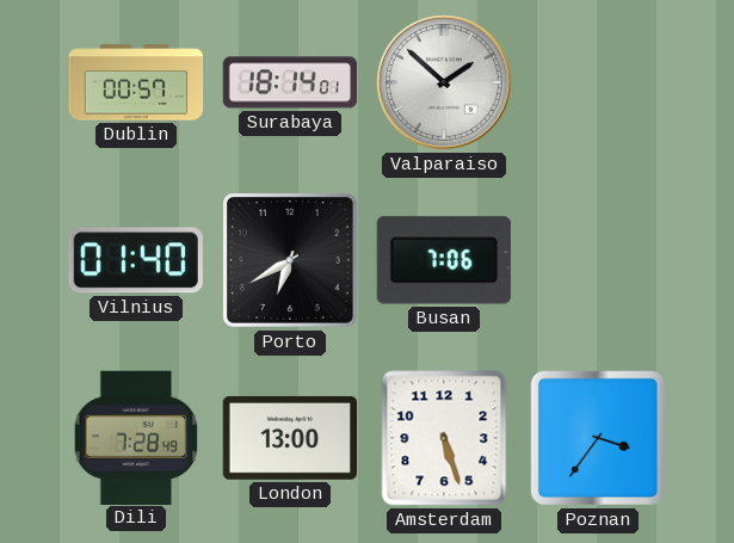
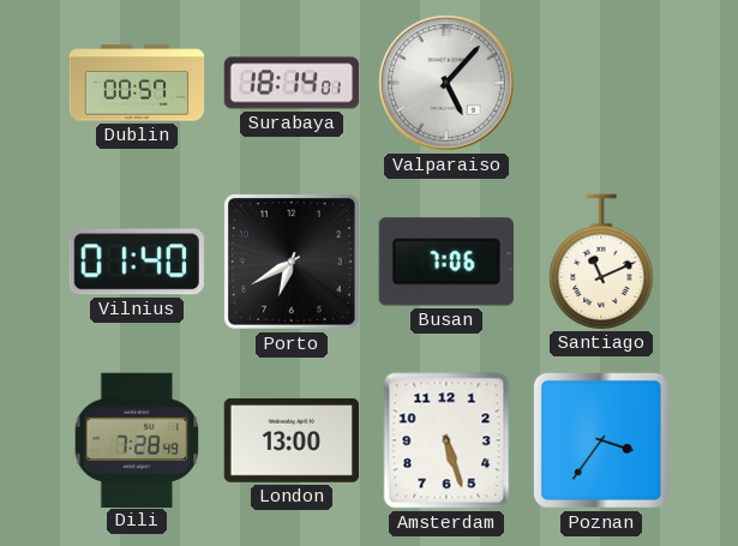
Valparaiso: 1:52 -> 5:07
Santiago: none -> 11:11
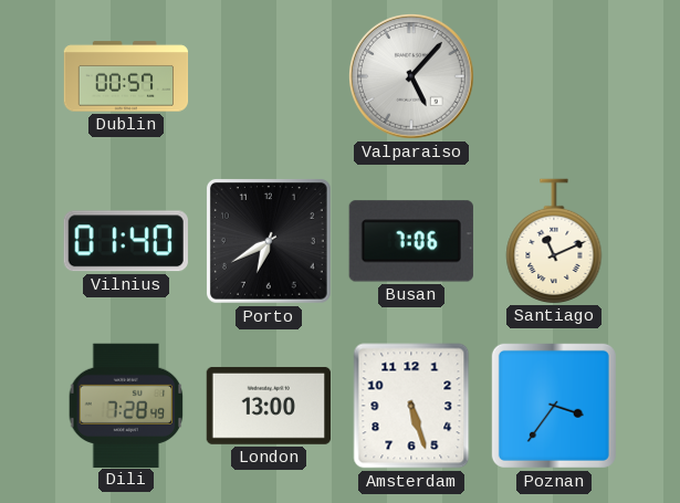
Surabaya: 18:14 -> none
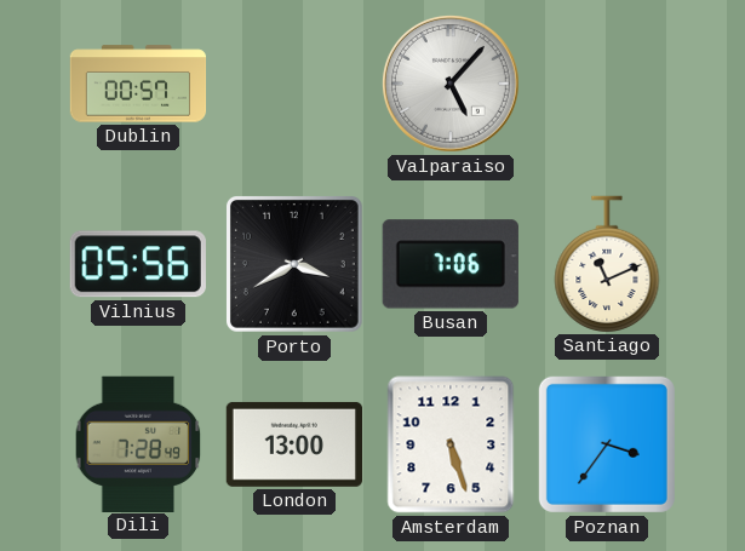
Vilnius: 01:40 -> 05:56
Porto: 6:40 -> 3:40
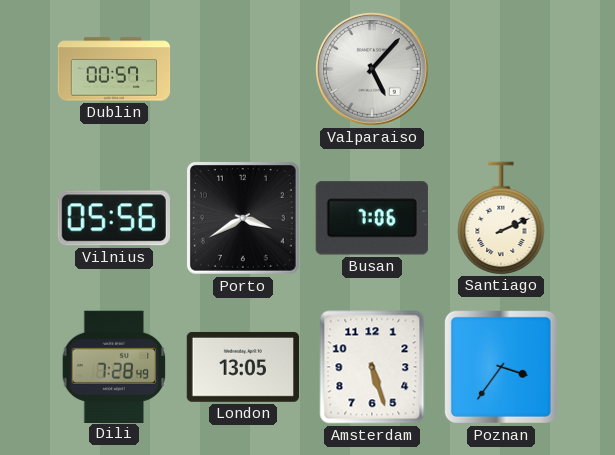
Santiago: 11:11 -> 2:11
London: 13:00 -> 13:05
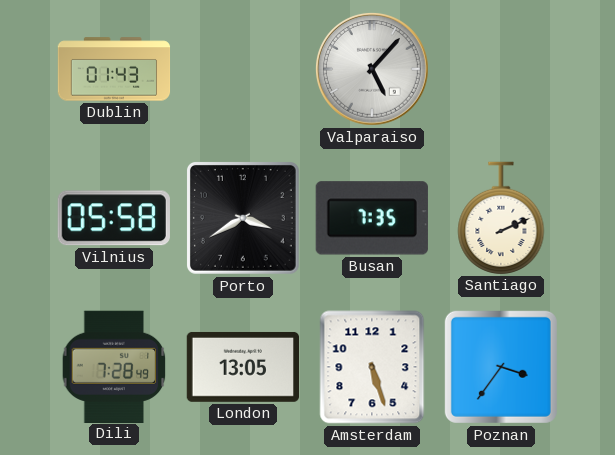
Dublin: 00:57 -> 01:43
Vilnius: 05:56 -> 05:58
Busan: 7:06 -> 7:35
